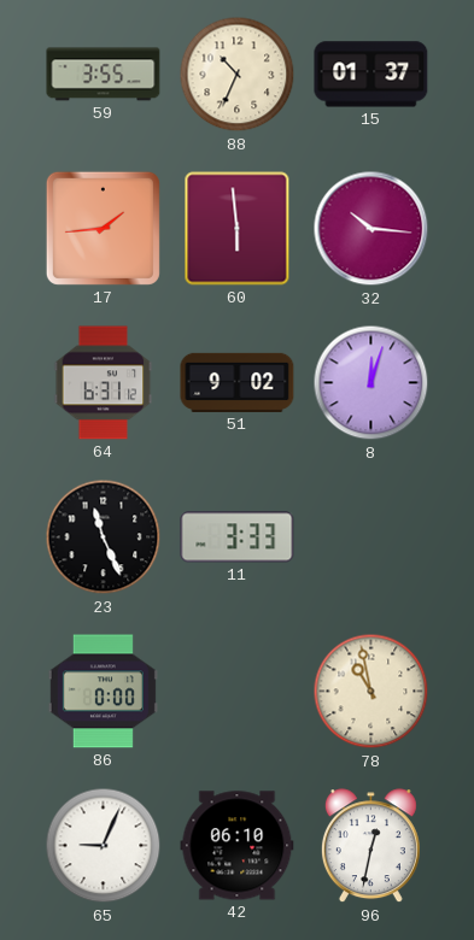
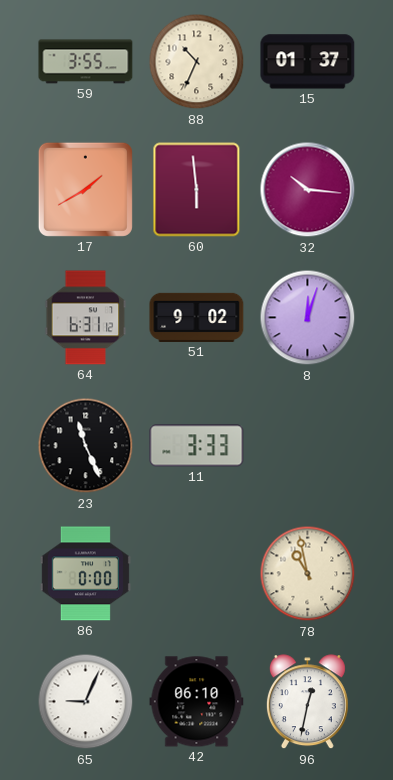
17: 1:44 -> 1:40
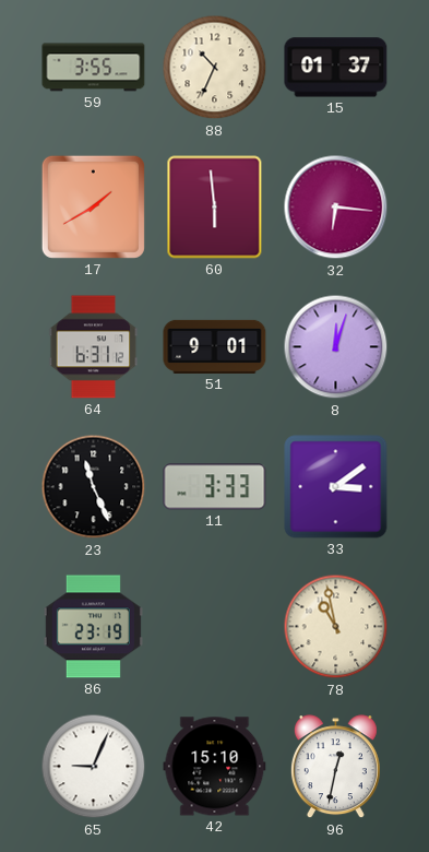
32: 10:16 -> 6:16
51: 9:02 -> 9:01
33: none -> 3:09
86: 0:00 -> 23:19
42: 06:10 -> 15:10
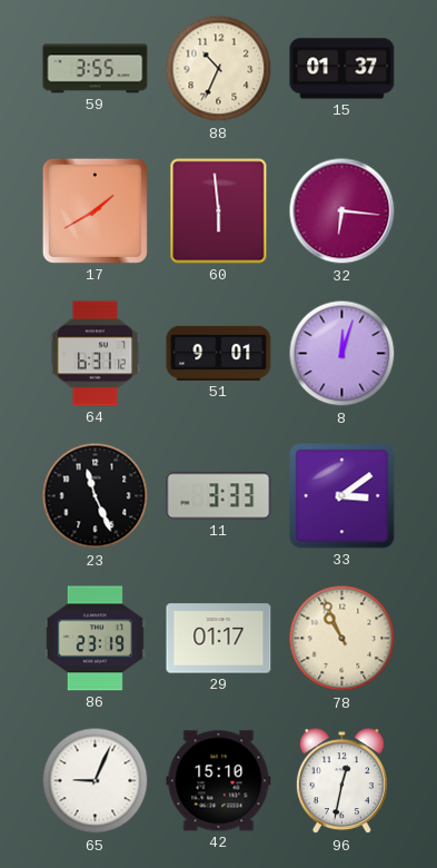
29: none -> 01:17
78: 10:58 -> 10:56
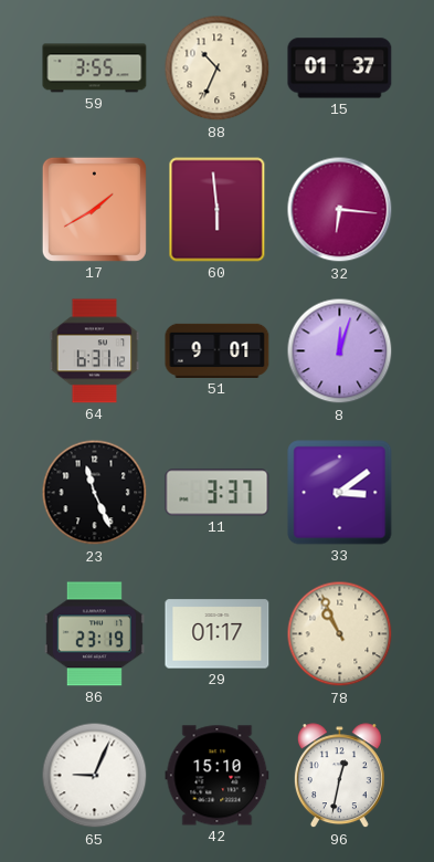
11: 3:33 -> 3:37
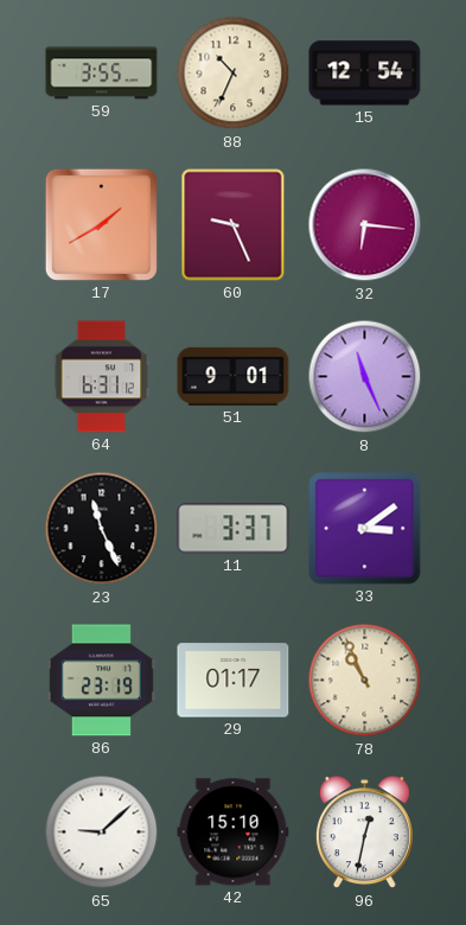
15: 01:37 -> 12:54
60: 5:59 -> 9:26
8: 12:03 -> 11:26
65: 9:04 -> 9:08
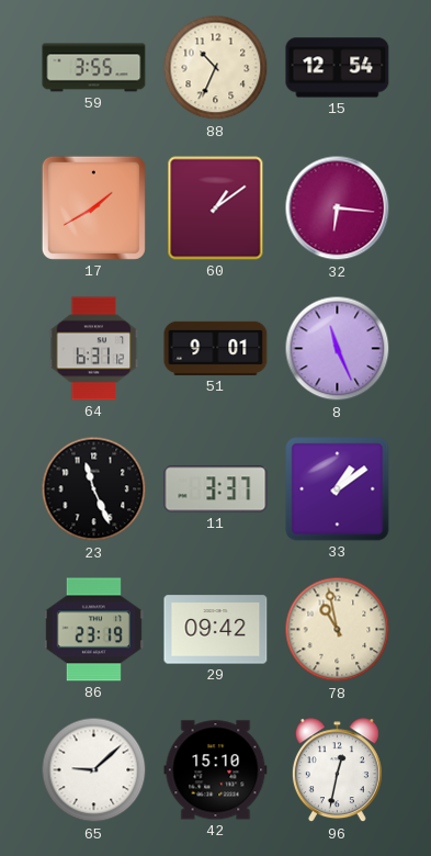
60: 9:26 -> 1:09
33: 3:09 -> 1:09
29: 01:17 -> 09:42
78: 10:56 -> 10:58
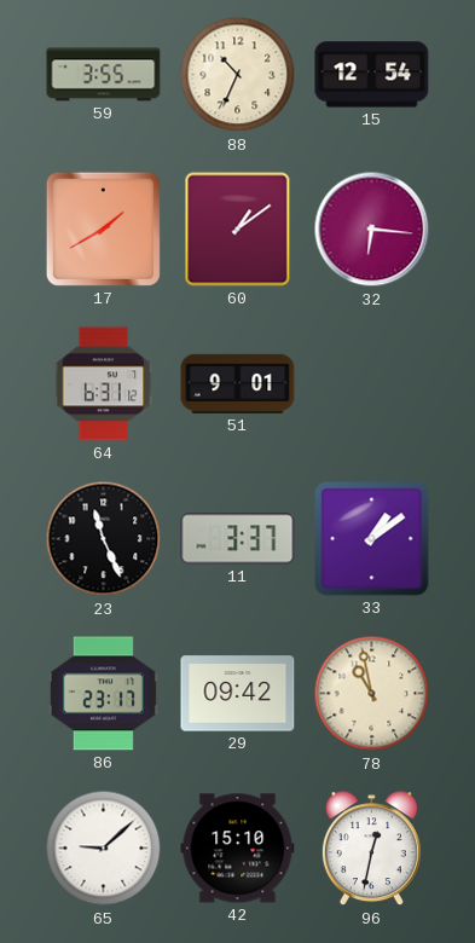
8: 11:26 -> none
86: 23:19 -> 23:17
